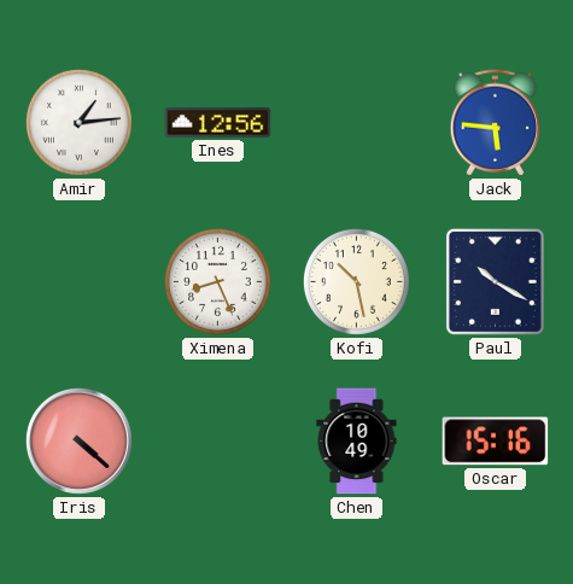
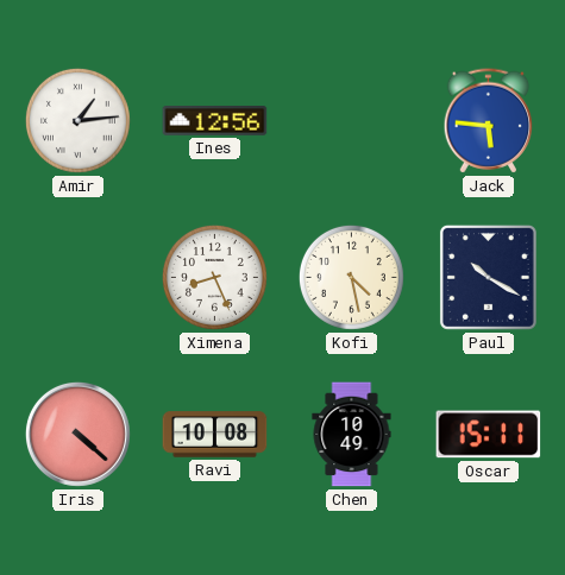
Kofi: 10:28 -> 4:28
Ravi: none -> 10:08
Oscar: 15:16 -> 15:11
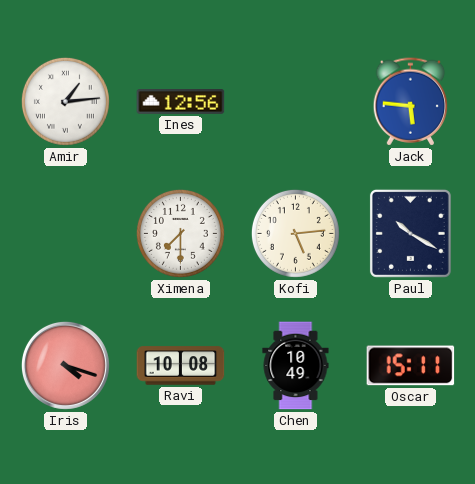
Ximena: 8:26 -> 7:30
Kofi: 4:28 -> 5:14
Iris: 4:22 -> 4:18
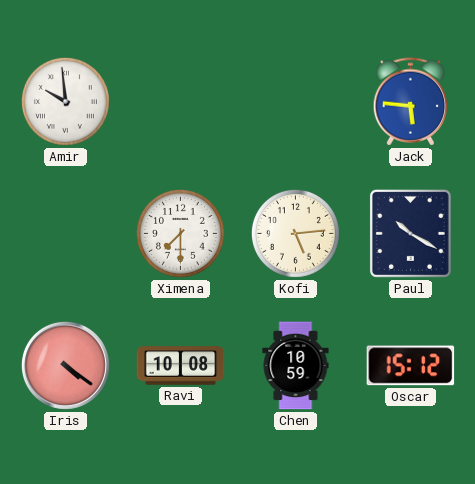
Amir: 1:14 -> 9:59
Ines: 12:56 -> none
Iris: 4:18 -> 4:21
Chen: 10:49 -> 10:59
Oscar: 15:11 -> 15:12
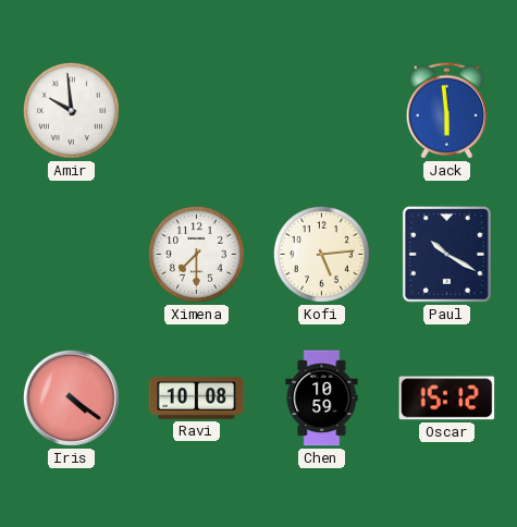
Jack: 5:46 -> 5:59
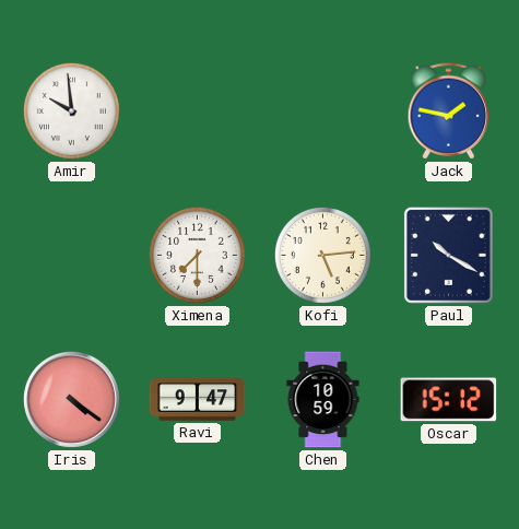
Jack: 5:59 -> 1:47
Ravi: 10:08 -> 9:47
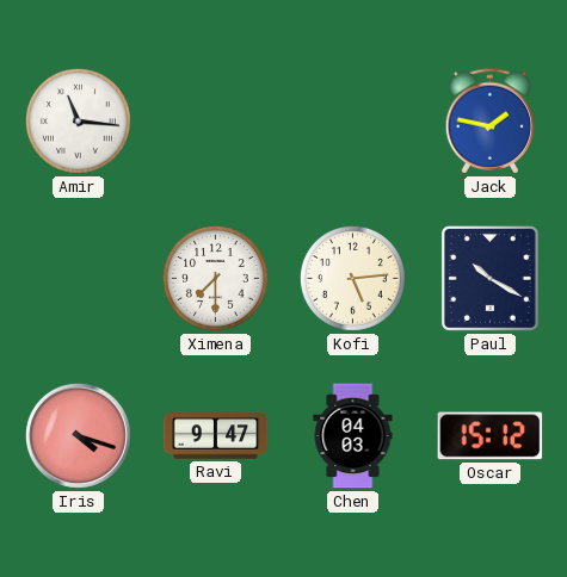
Amir: 9:59 -> 11:16
Iris: 4:21 -> 4:18
Chen: 10:59 -> 04:03
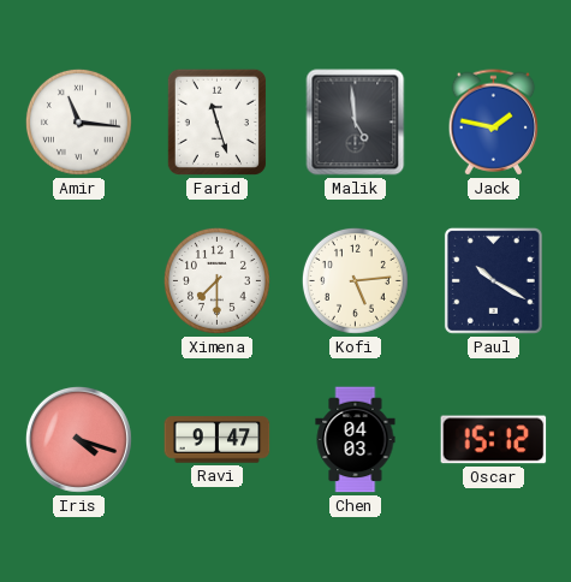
Farid: none -> 11:27
Malik: none -> 4:59
